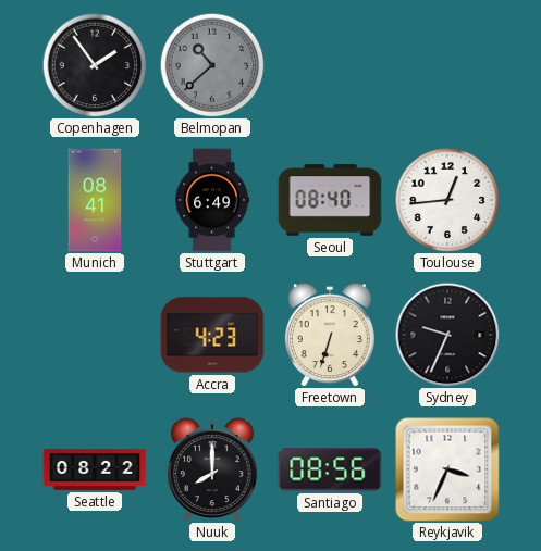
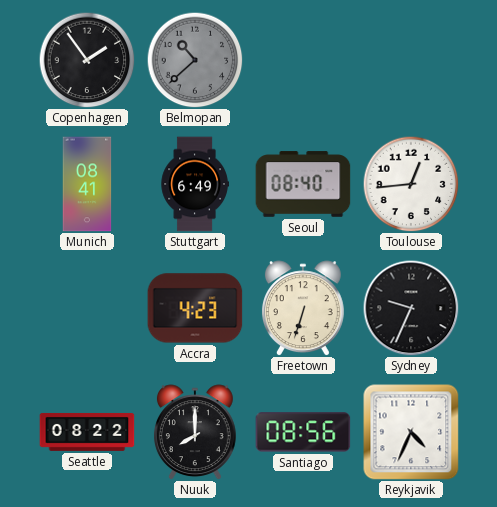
Reykjavik: 3:34 -> 4:34
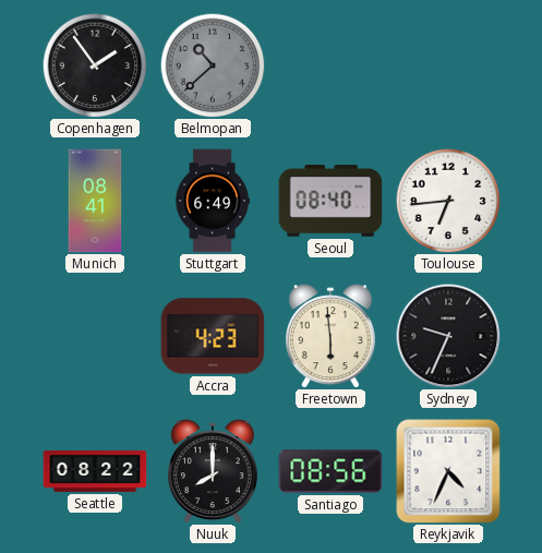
Toulouse: 12:44 -> 6:44
Freetown: 6:33 -> 5:59
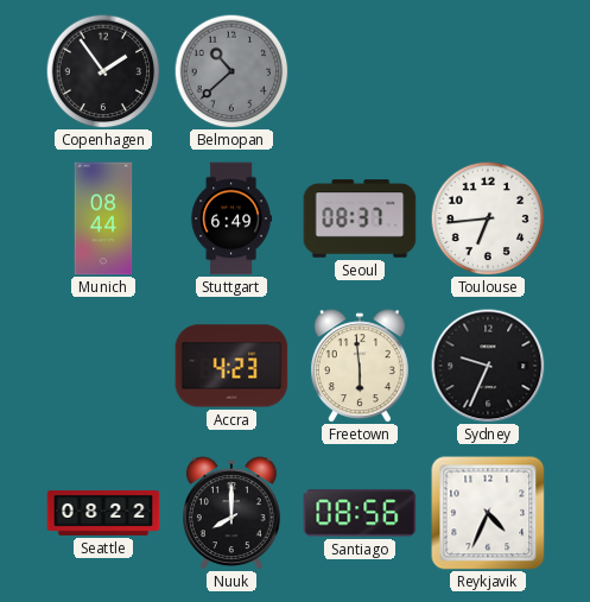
Munich: 08:41 -> 08:44
Seoul: 08:40 -> 08:37
